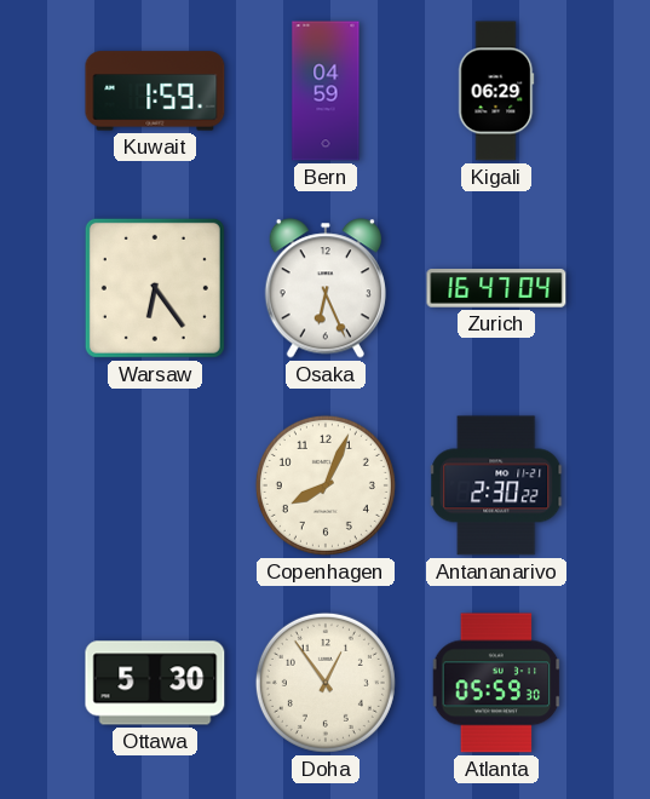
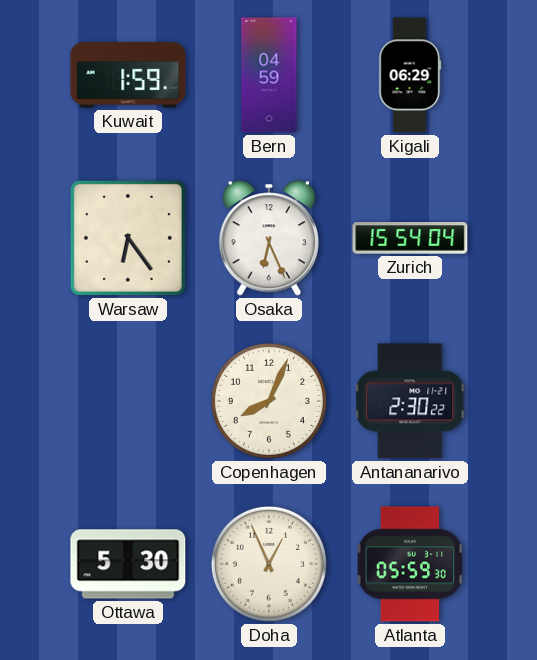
Zurich: 16:47 -> 15:54
Doha: 12:54 -> 12:56
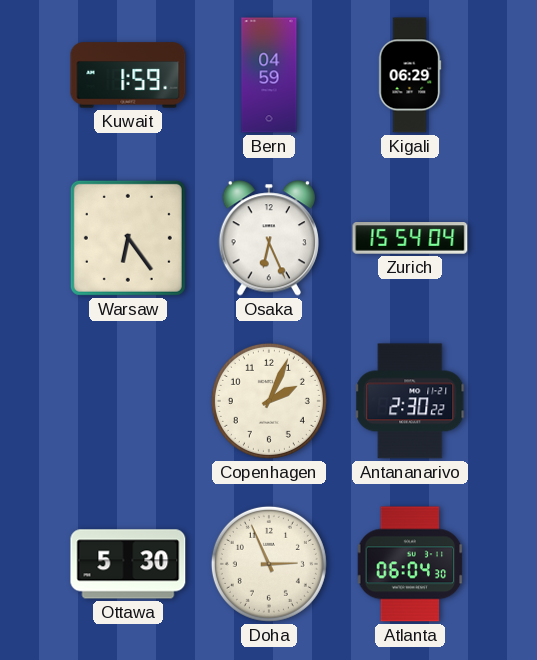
Copenhagen: 8:04 -> 2:04
Doha: 12:56 -> 2:56
Atlanta: 05:59 -> 06:04
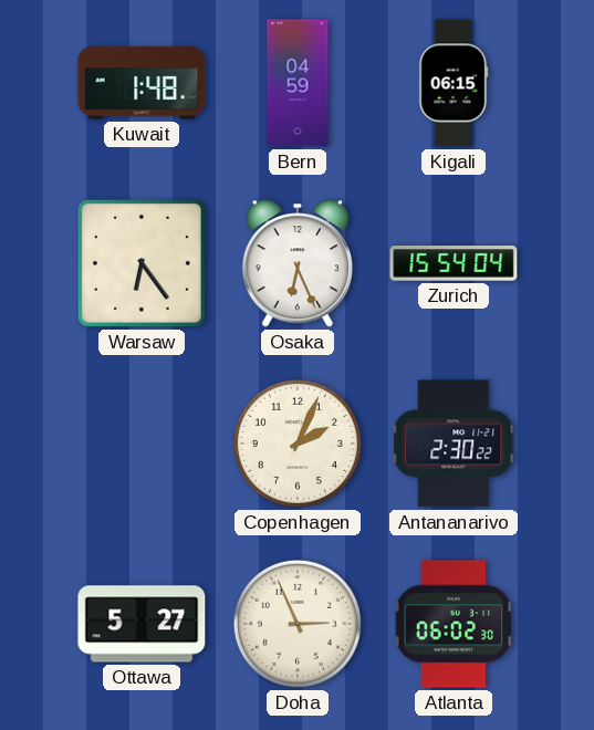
Kuwait: 1:59 -> 1:48
Kigali: 06:29 -> 06:15
Ottawa: 5:30 -> 5:27
Atlanta: 06:04 -> 06:02
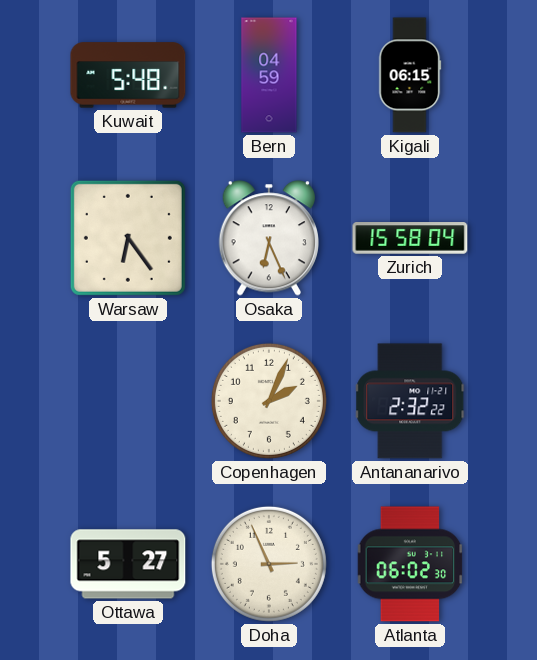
Kuwait: 1:48 -> 5:48
Zurich: 15:54 -> 15:58
Antananarivo: 2:30 -> 2:32
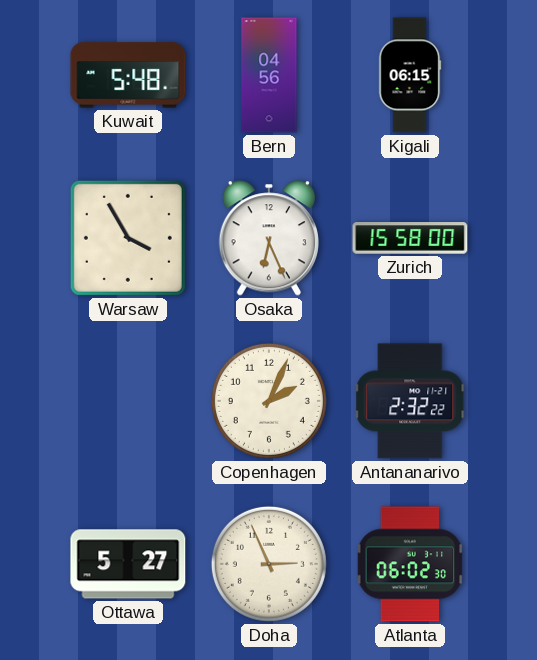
Bern: 04:59 -> 04:56
Warsaw: 6:24 -> 3:55
Zurich: 15:58:04 -> 15:58:00
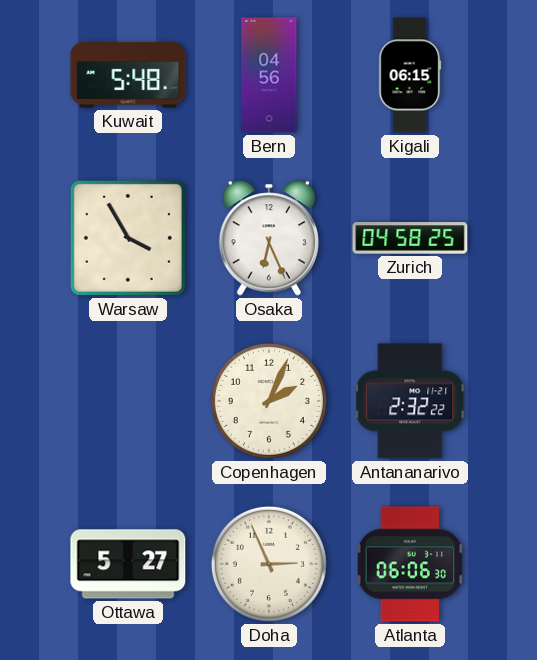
Zurich: 15:58 -> 04:58
Atlanta: 06:02 -> 06:06
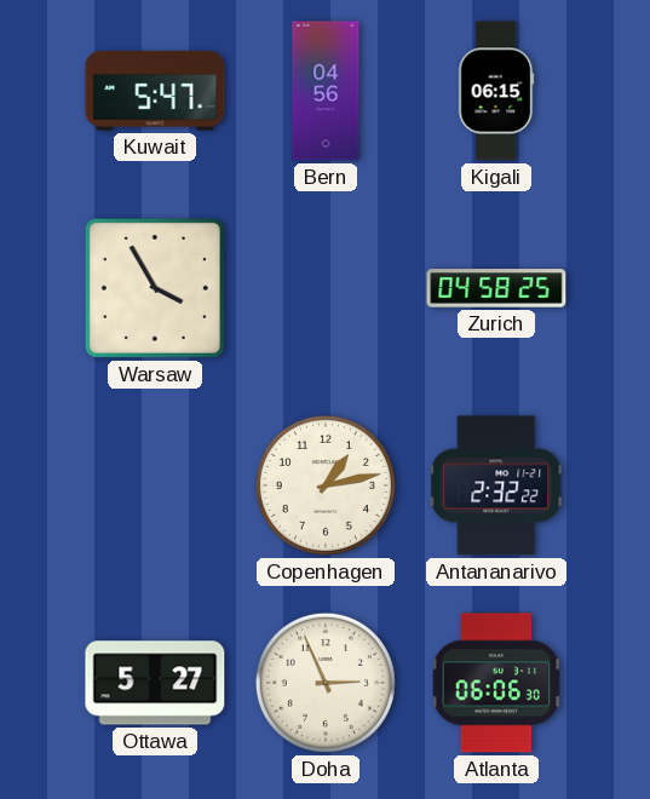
Kuwait: 5:48 -> 5:47
Osaka: 6:26 -> none
Copenhagen: 2:04 -> 1:13
